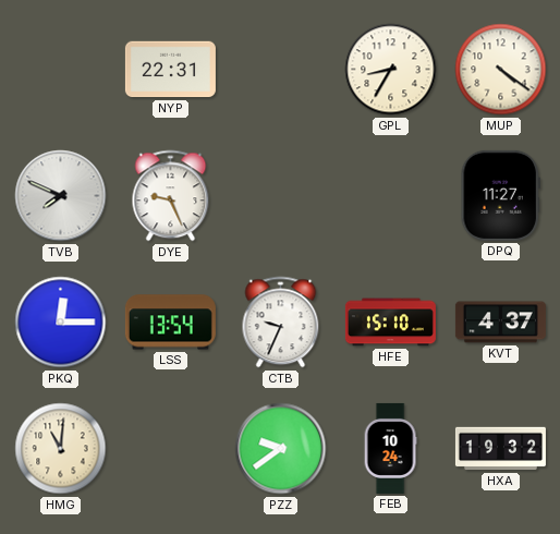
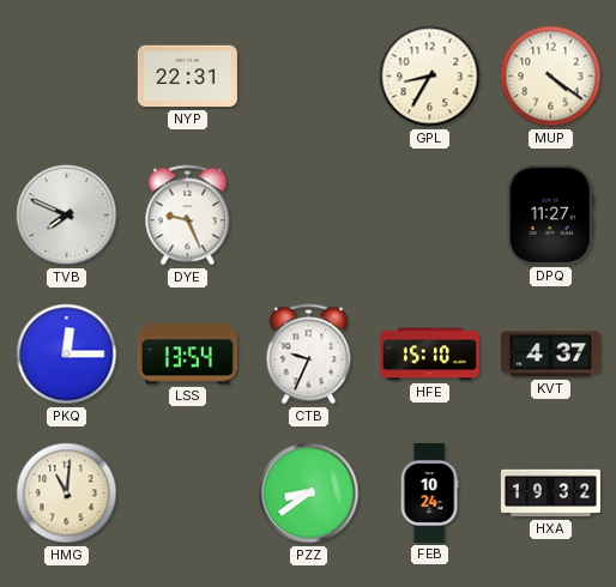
PZZ: 9:39 -> 8:39
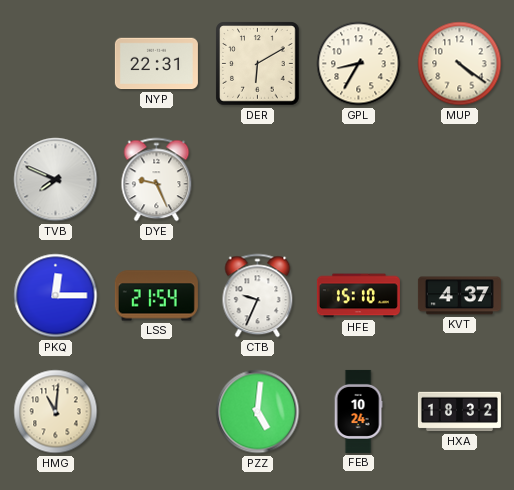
DER: none -> 6:10
DPQ: 11:27 -> none
LSS: 13:54 -> 21:54
PZZ: 8:39 -> 5:01
HXA: 19:32 -> 18:32
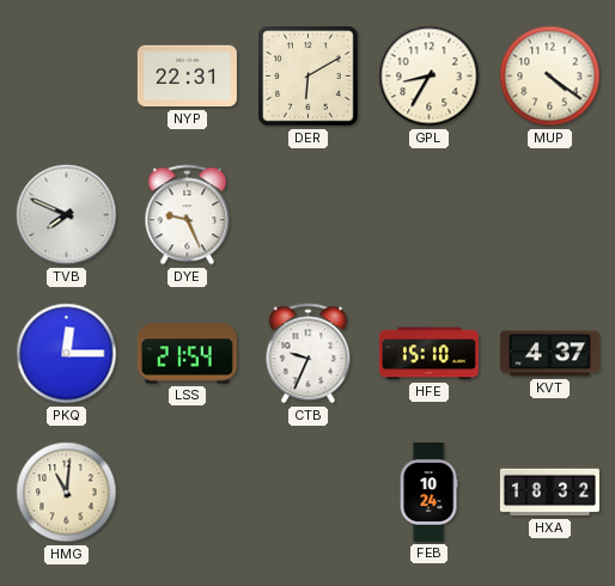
PZZ: 5:01 -> none
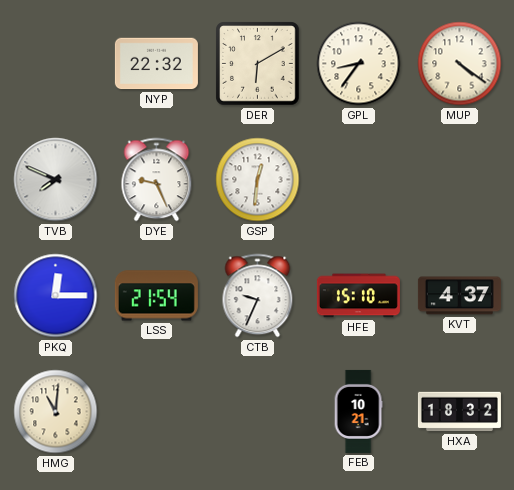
NYP: 22:31 -> 22:32
GPL: 8:35 -> 8:36
GSP: none -> 12:31
FEB: 10:24 -> 10:21
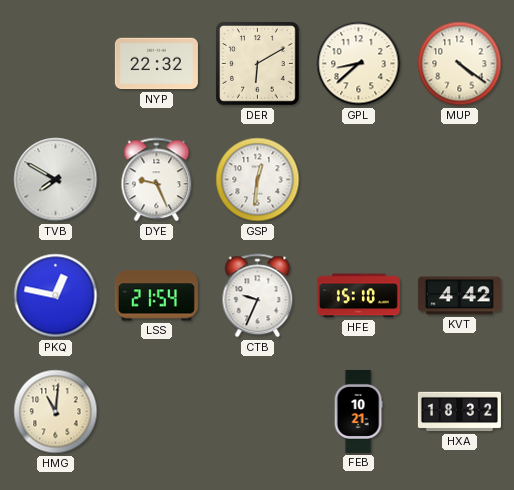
GPL: 8:36 -> 8:38
TVB: 7:49 -> 7:50
PKQ: 12:15 -> 12:47
KVT: 4:37 -> 4:42
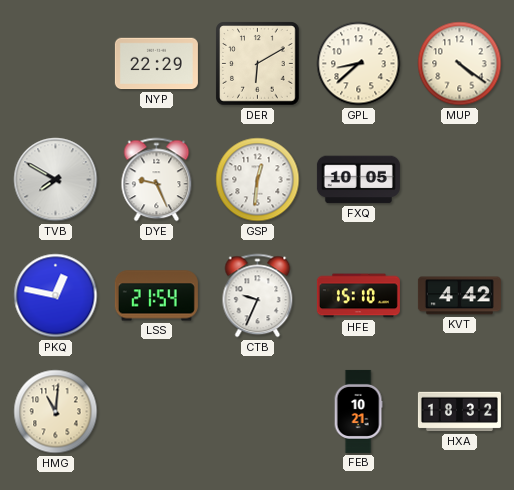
NYP: 22:32 -> 22:29
FXQ: none -> 10:05
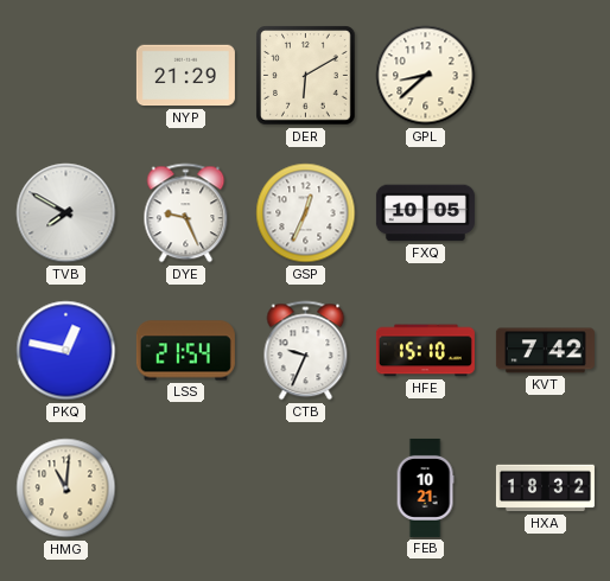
NYP: 22:29 -> 21:29
MUP: 4:21 -> none
GSP: 12:31 -> 12:34
KVT: 4:42 -> 7:42
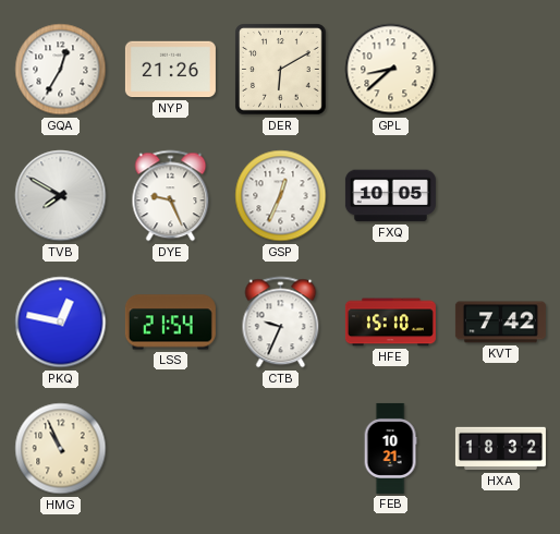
GQA: none -> 12:35
NYP: 21:29 -> 21:26
HMG: 11:01 -> 10:56
